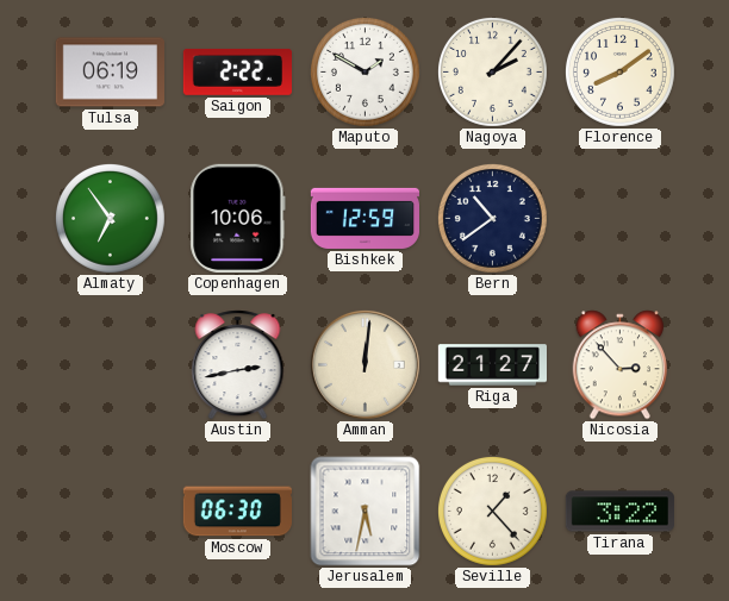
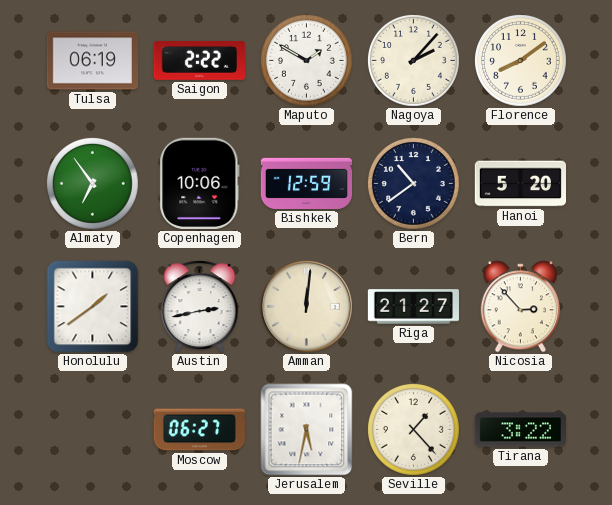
Hanoi: none -> 5:20
Honolulu: none -> 1:39
Moscow: 06:30 -> 06:27
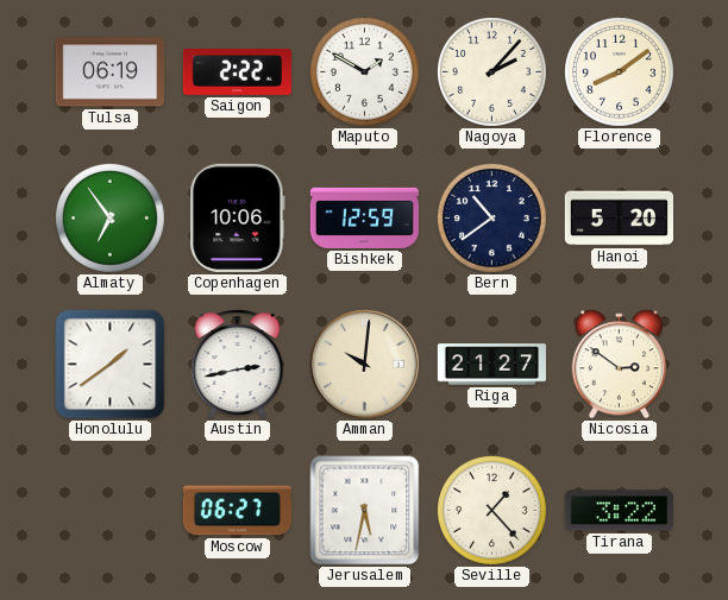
Amman: 12:01 -> 10:01
Nicosia: 2:53 -> 2:51
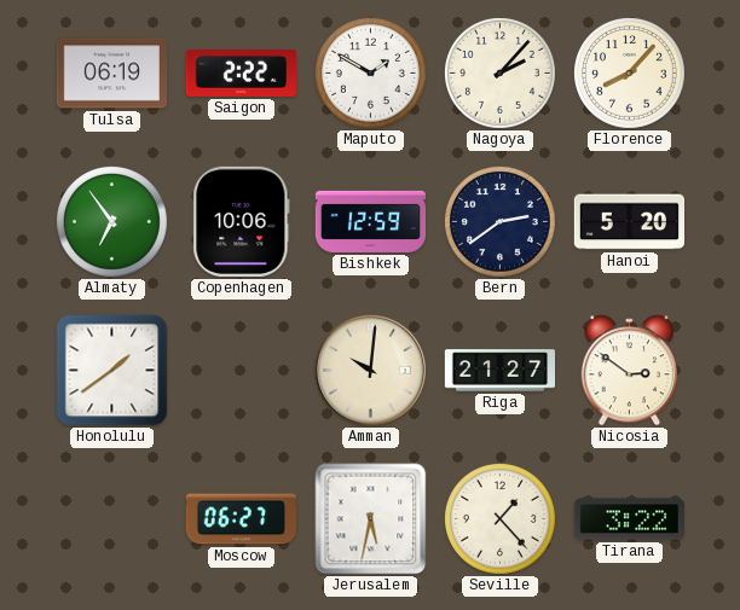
Florence: 8:09 -> 8:07
Bern: 10:39 -> 2:39
Austin: 2:43 -> none
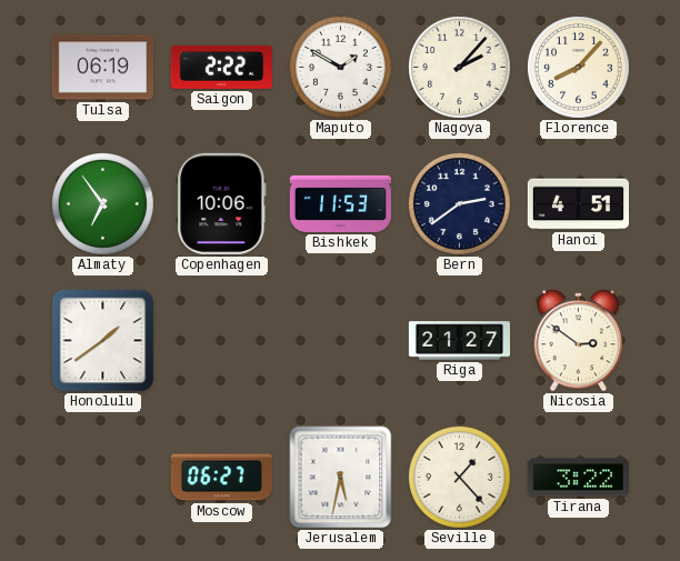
Bishkek: 12:59 -> 11:53
Hanoi: 5:20 -> 4:51
Amman: 10:01 -> none
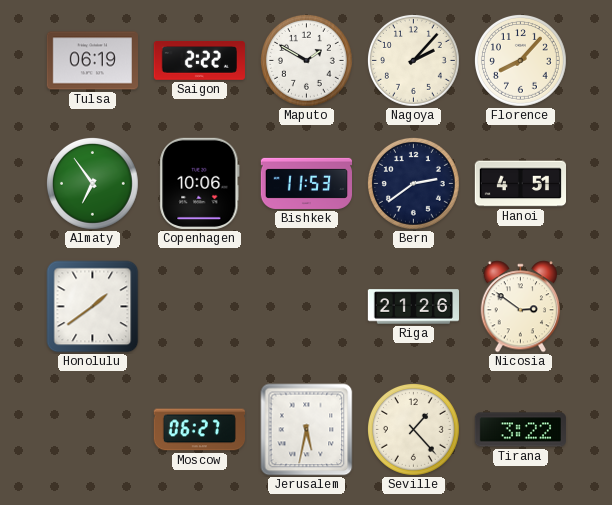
Riga: 21:27 -> 21:26
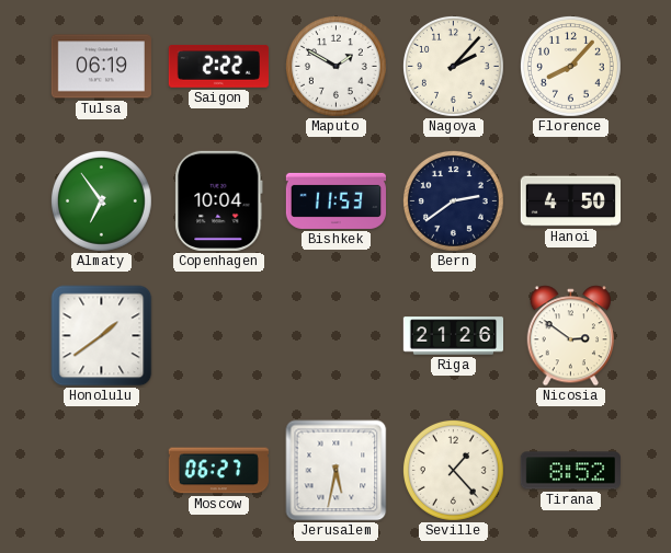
Copenhagen: 10:06 -> 10:04
Hanoi: 4:51 -> 4:50
Tirana: 3:22 -> 8:52
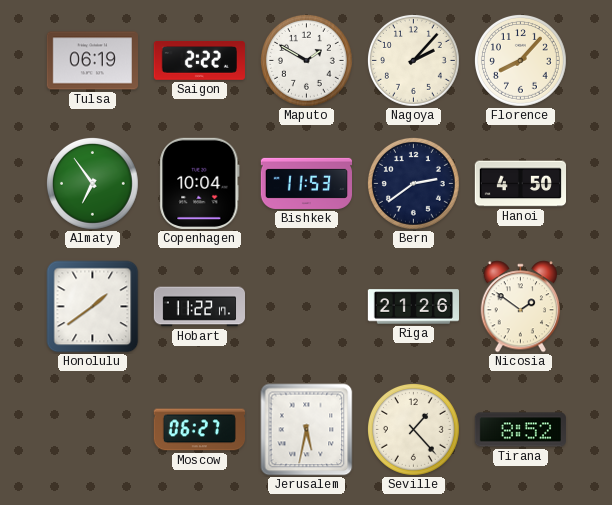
Hobart: none -> 11:22
Nicosia: 2:51 -> 1:51
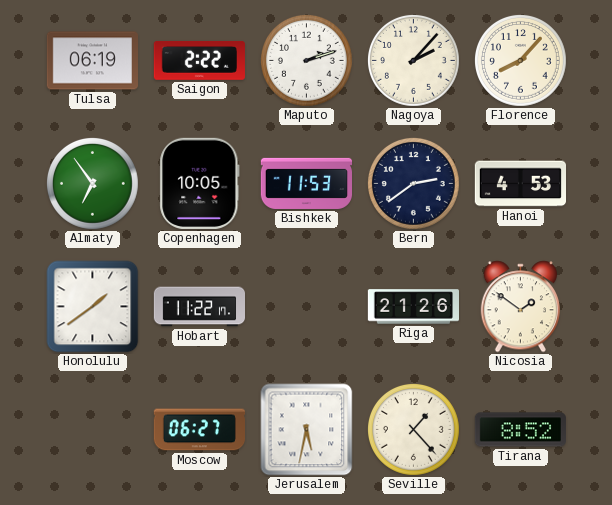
Maputo: 1:50 -> 2:12
Copenhagen: 10:04 -> 10:05
Hanoi: 4:50 -> 4:53
